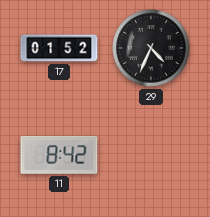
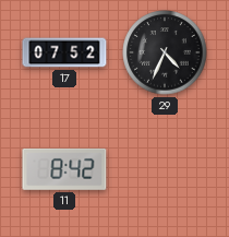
17: 01:52 -> 07:52
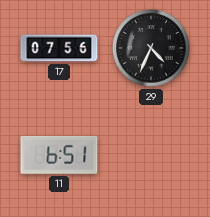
17: 07:52 -> 07:56
11: 8:42 -> 6:51
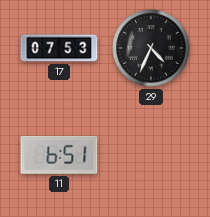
17: 07:56 -> 07:53
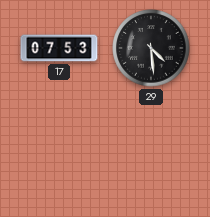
29: 4:34 -> 4:29
11: 6:51 -> none
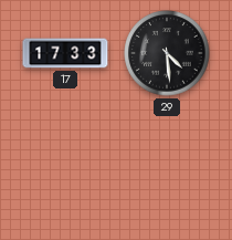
17: 07:53 -> 17:33
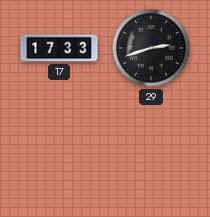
29: 4:29 -> 2:42
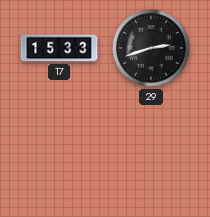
17: 17:33 -> 15:33
